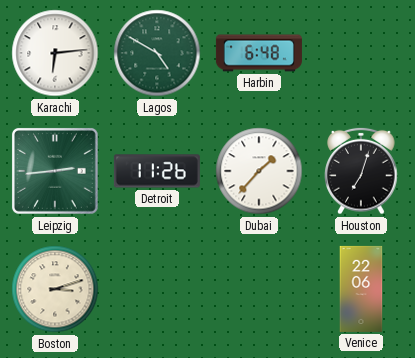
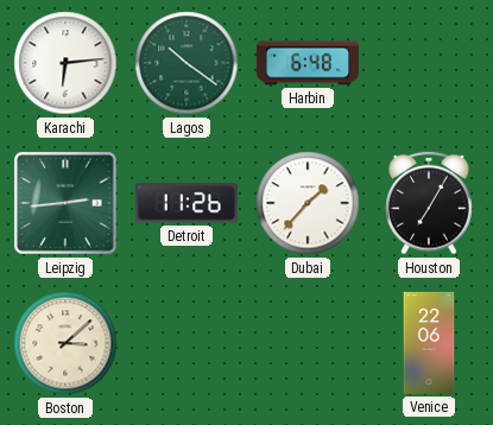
Lagos: 4:50 -> 10:21
Houston: 7:03 -> 7:05
Boston: 3:12 -> 3:08
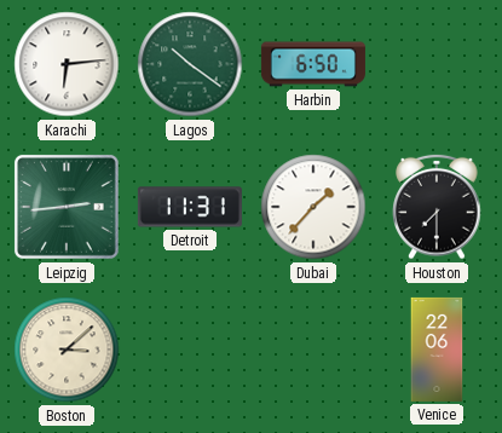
Harbin: 6:48 -> 6:50
Detroit: 11:26 -> 11:31
Houston: 7:05 -> 7:30
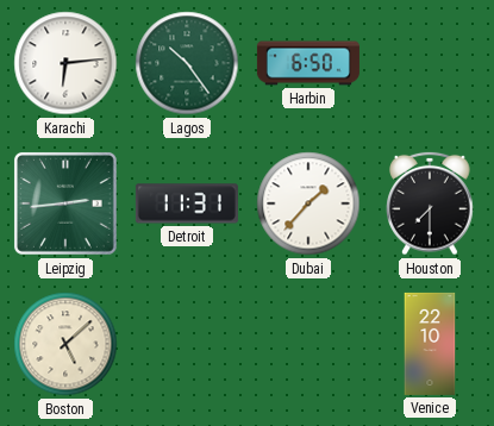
Lagos: 10:21 -> 10:24
Boston: 3:08 -> 5:08
Venice: 22:06 -> 22:10
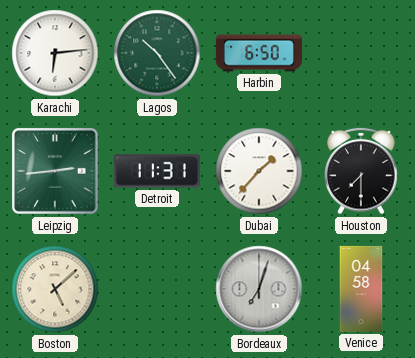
Bordeaux: none -> 7:03
Venice: 22:10 -> 04:58
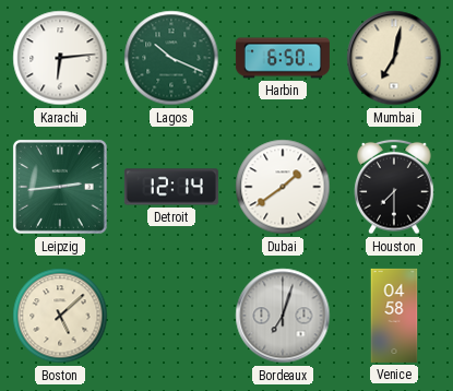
Lagos: 10:24 -> 10:19
Mumbai: none -> 7:02
Detroit: 11:31 -> 12:14
Dubai: 1:37 -> 1:39
